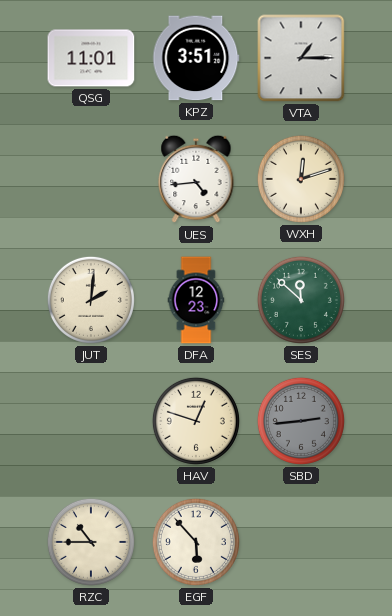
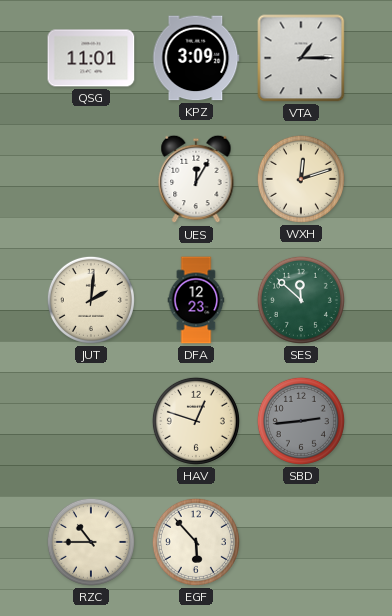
KPZ: 3:51 -> 3:09
UES: 4:44 -> 12:05
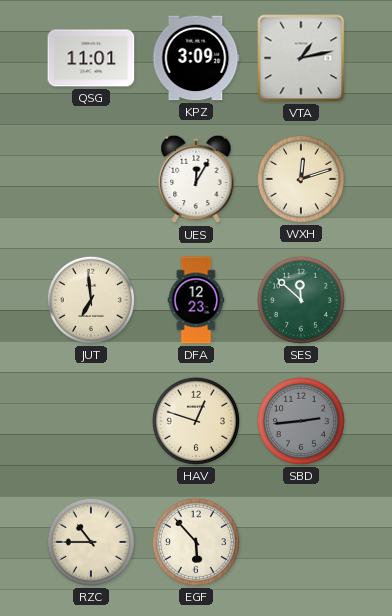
VTA: 1:15 -> 1:13
JUT: 2:01 -> 6:59
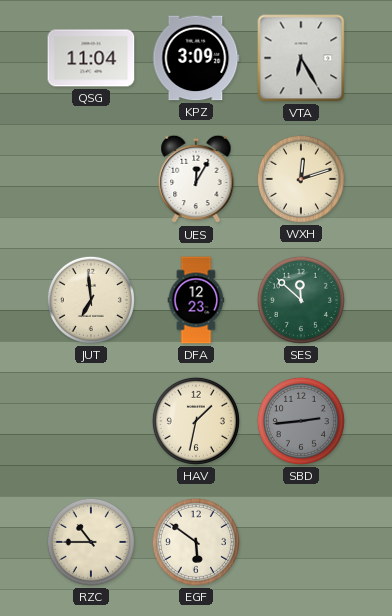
QSG: 11:01 -> 11:04
VTA: 1:13 -> 6:25
HAV: 12:48 -> 1:32
EGF: 5:53 -> 5:51
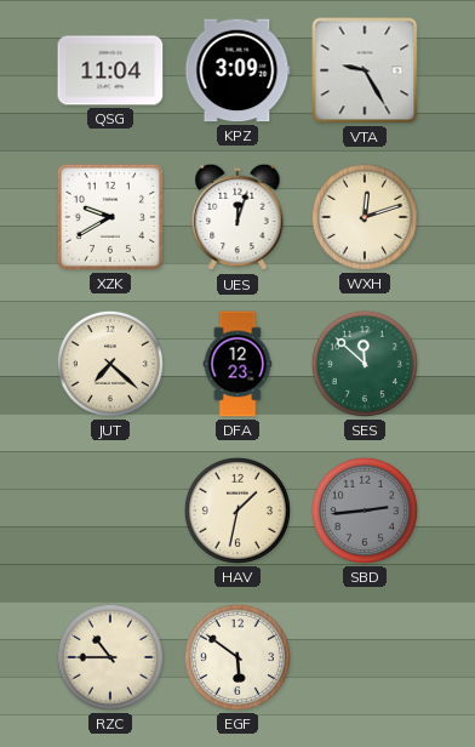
VTA: 6:25 -> 9:25
XZK: none -> 9:40
UES: 12:05 -> 12:03
JUT: 6:59 -> 7:22
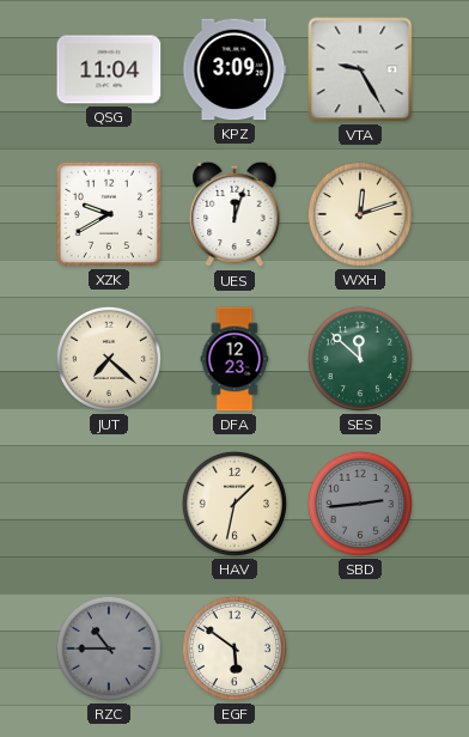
RZC dial: cream -> grey
